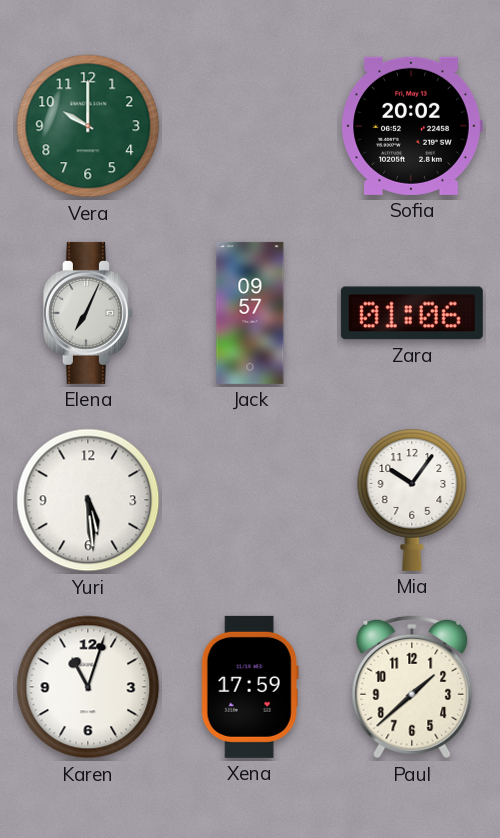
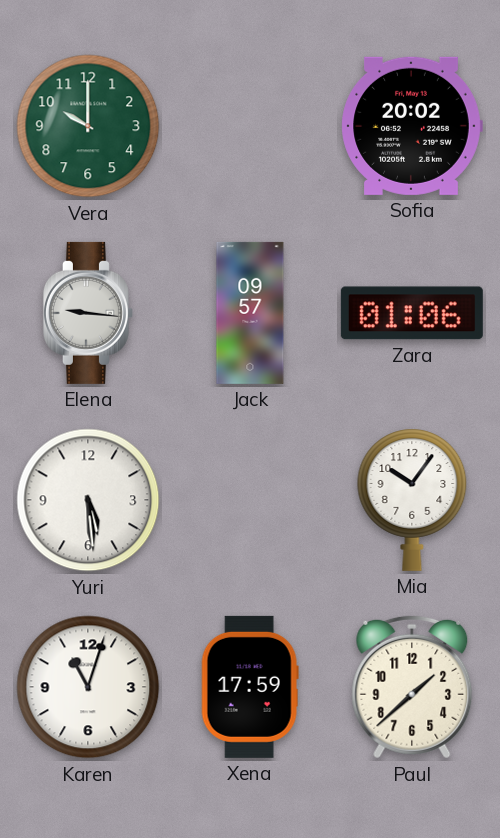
Elena: 7:04 -> 9:16
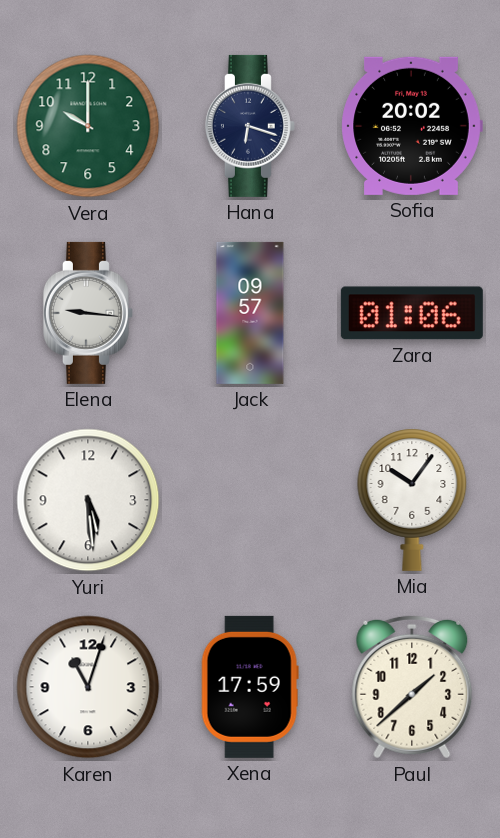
Hana: none -> 6:18
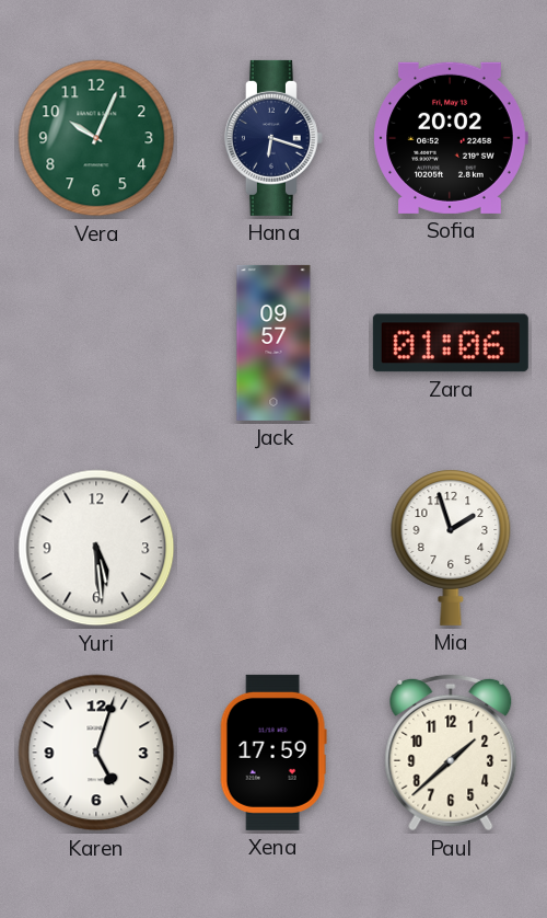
Vera: 10:00 -> 10:04
Elena: 9:16 -> none
Mia: 10:06 -> 1:57
Karen: 11:03 -> 5:03
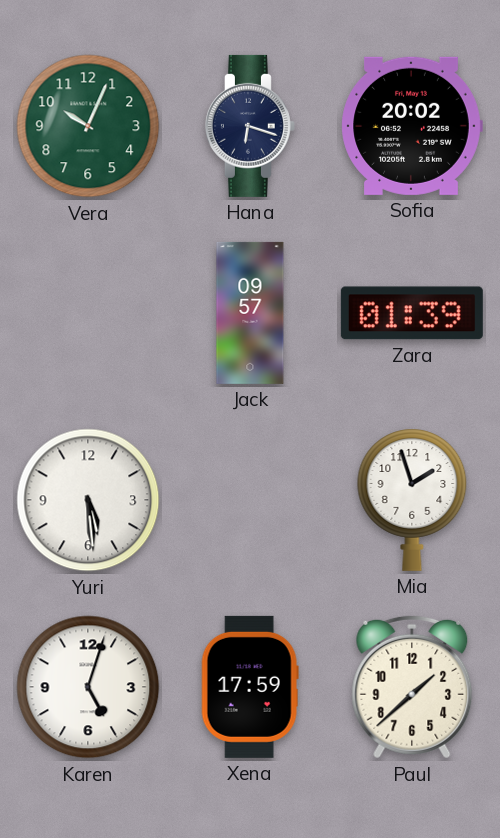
Zara: 01:06 -> 01:39
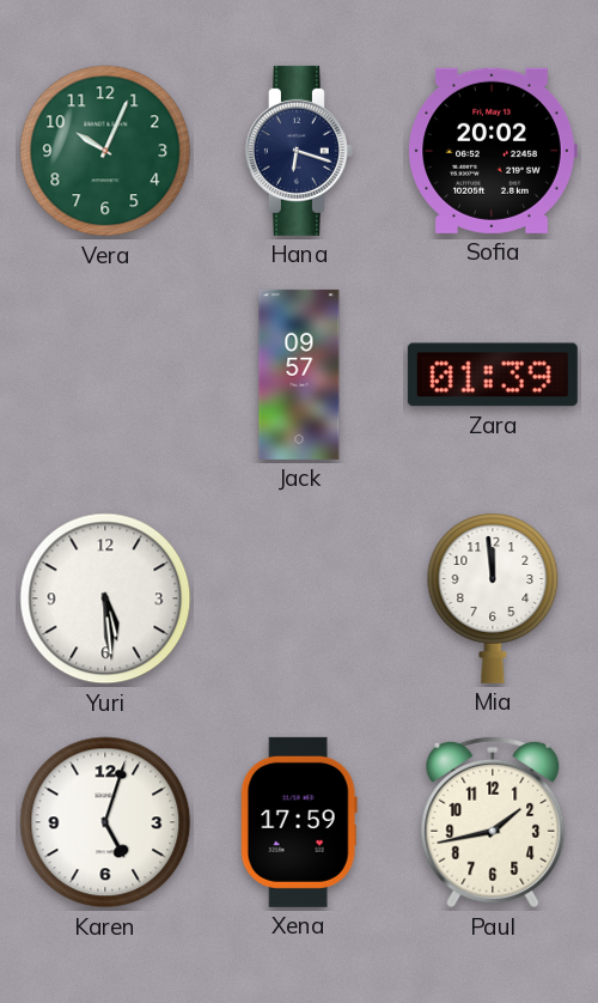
Mia: 1:57 -> 11:59
Paul: 1:38 -> 1:43
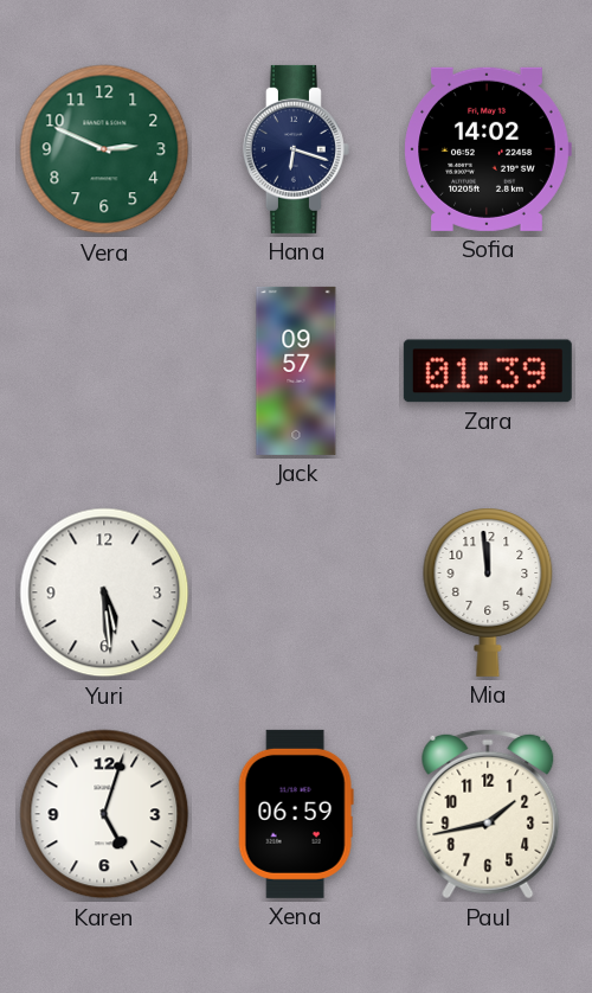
Vera: 10:04 -> 2:49
Sofia: 20:02 -> 14:02
Xena: 17:59 -> 06:59
